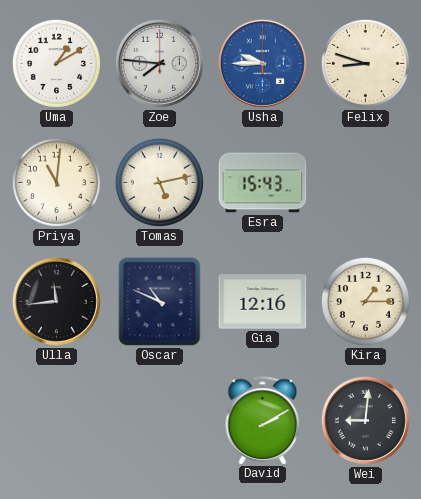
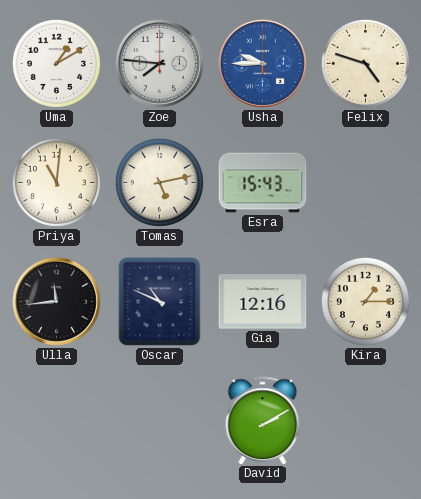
Felix: 8:48 -> 4:48
Wei: 9:01 -> none
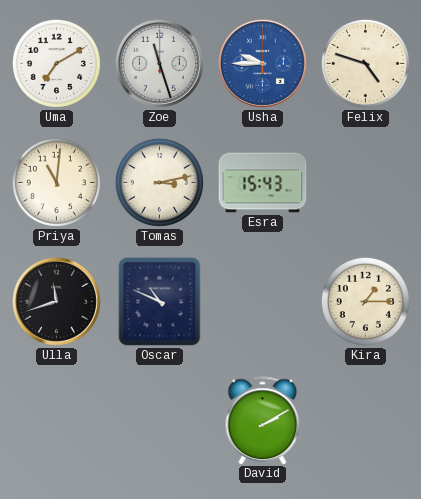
Uma: 1:10 -> 7:10
Zoe: 7:46 -> 11:27
Tomas: 5:13 -> 3:13
Ulla: 11:44 -> 11:42
Gia: 12:16 -> none
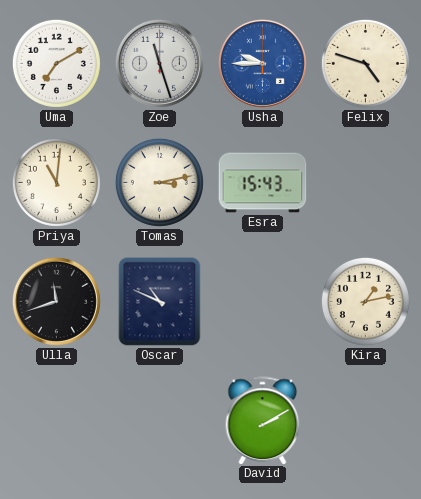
Kira: 1:15 -> 1:13
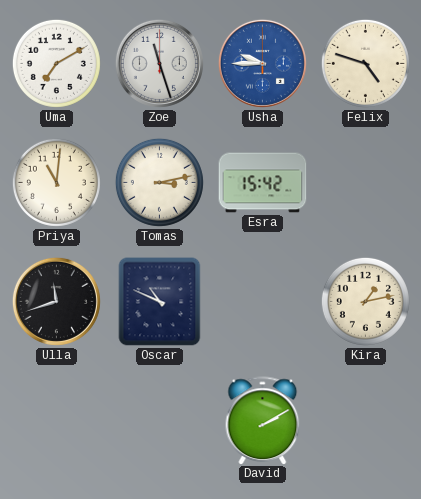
Esra: 15:43 -> 15:42
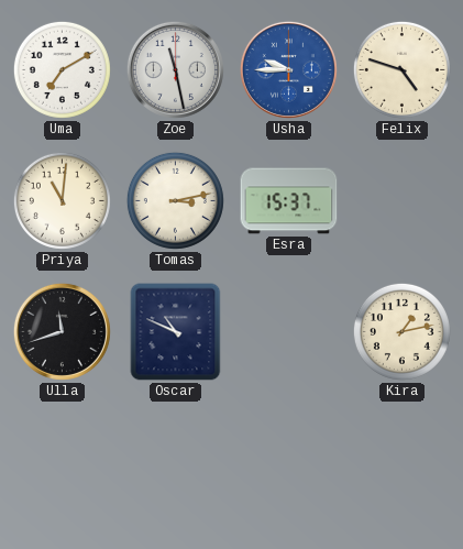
Zoe: 11:27 -> 11:28
Esra: 15:42 -> 15:37
David: 2:10 -> none
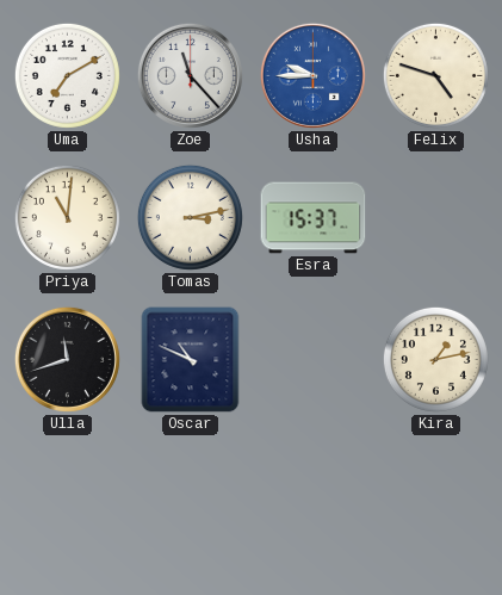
Zoe: 11:28 -> 11:23
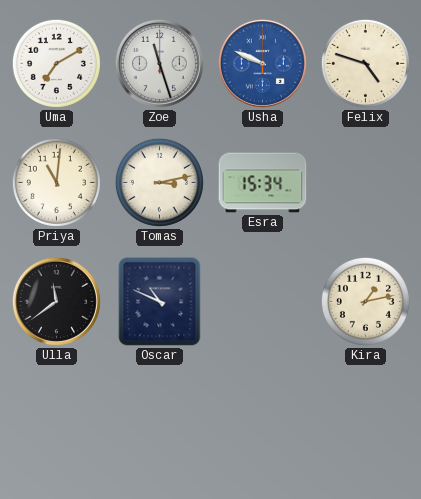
Zoe: 11:23 -> 11:27
Usha: 9:45 -> 9:49
Esra: 15:37 -> 15:34
Ulla: 11:42 -> 11:39
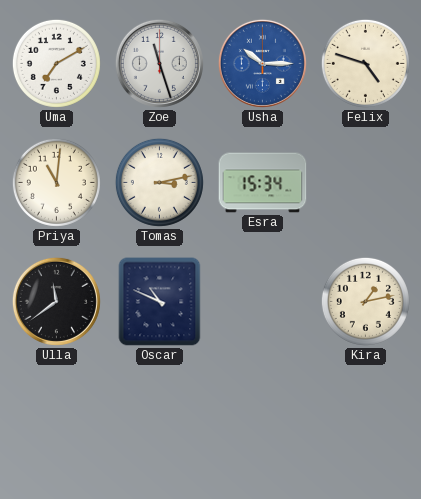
Usha: 9:49 -> 10:15
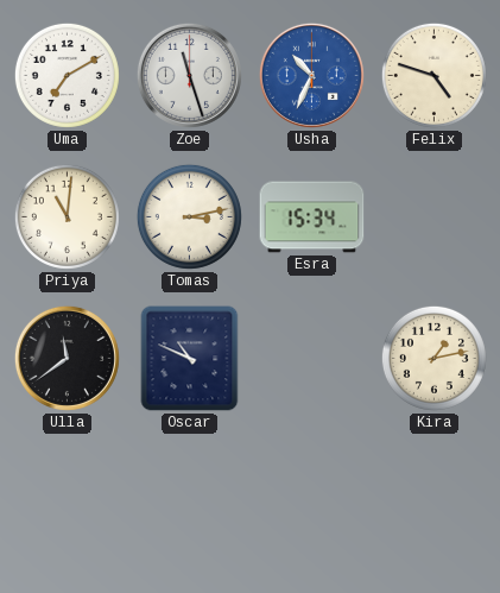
Usha: 10:15 -> 10:34
